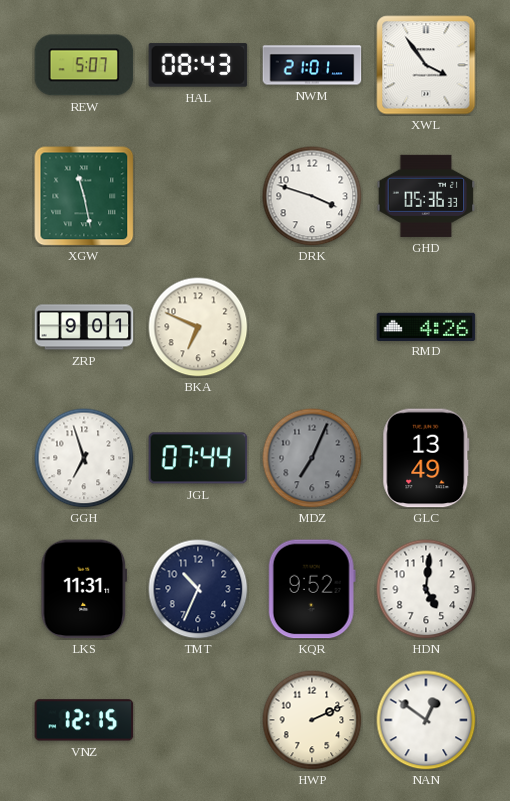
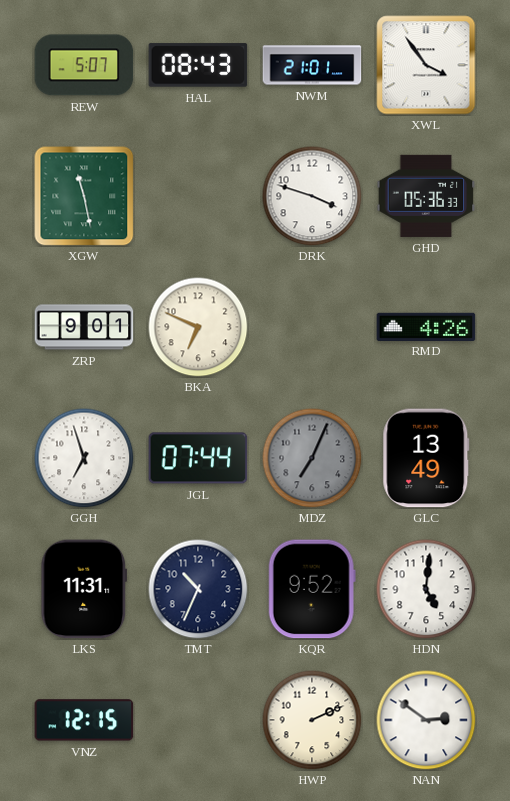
NAN: 12:51 -> 2:51
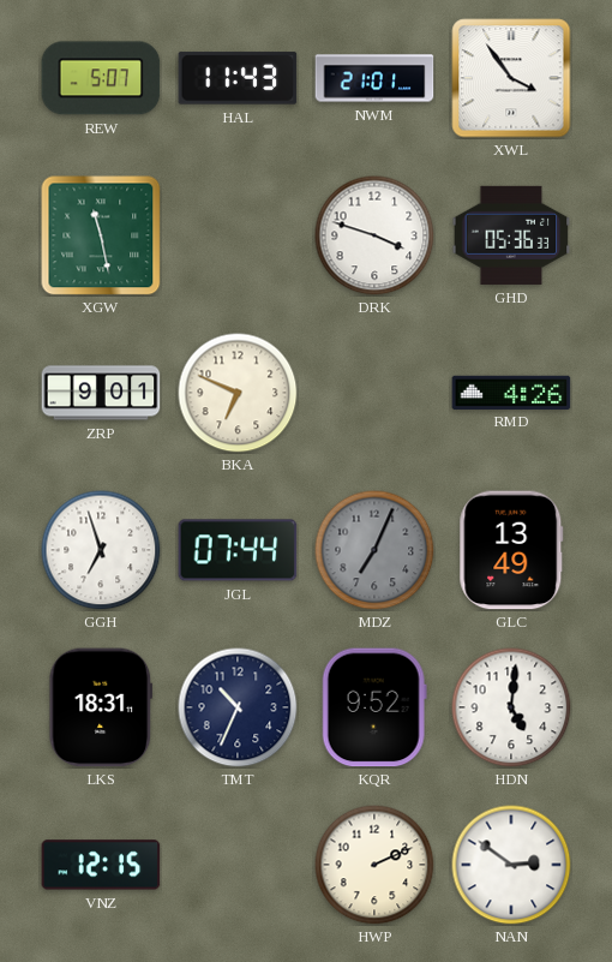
HAL: 08:43 -> 11:43
LKS: 11:31 -> 18:31
